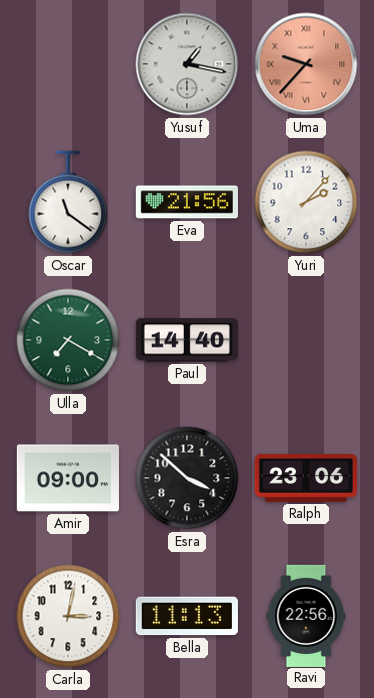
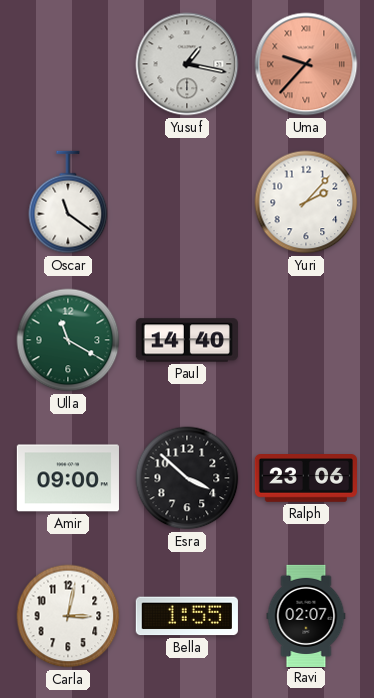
Eva: 21:56 -> none
Ulla: 7:20 -> 11:20
Bella: 11:13 -> 1:55
Ravi: 22:56 -> 02:07
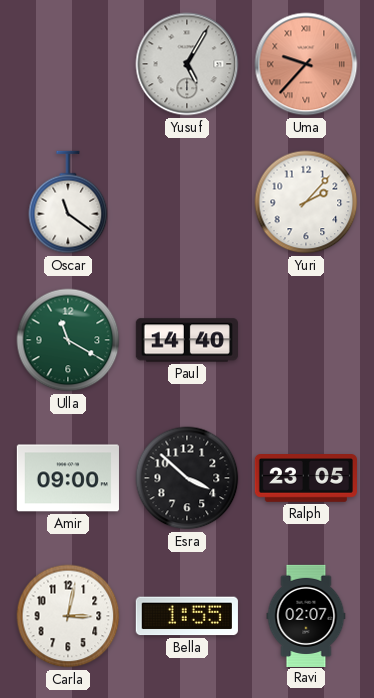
Yusuf: 1:17 -> 5:05
Ralph: 23:06 -> 23:05
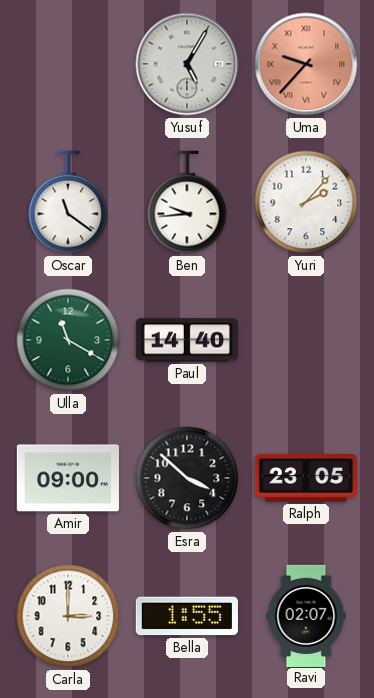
Ben: none -> 9:44
Carla: 3:02 -> 3:00
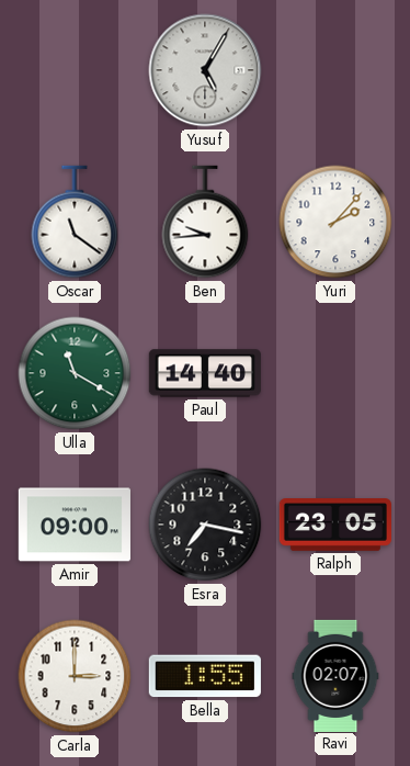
Uma: 9:37 -> none
Esra: 3:52 -> 7:17
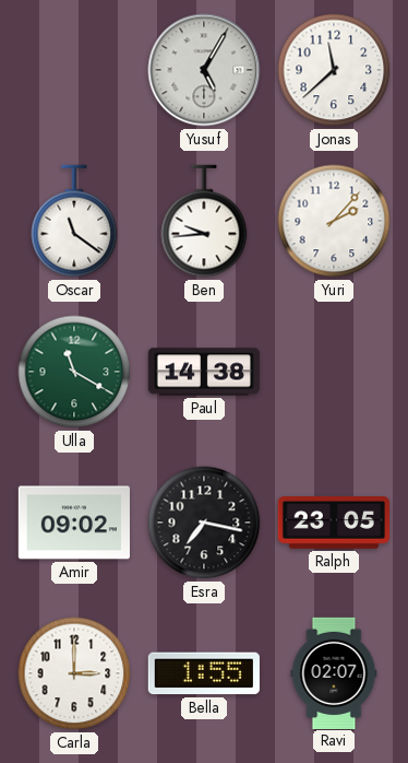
Jonas: none -> 11:38
Paul: 14:40 -> 14:38
Amir: 09:00 -> 09:02
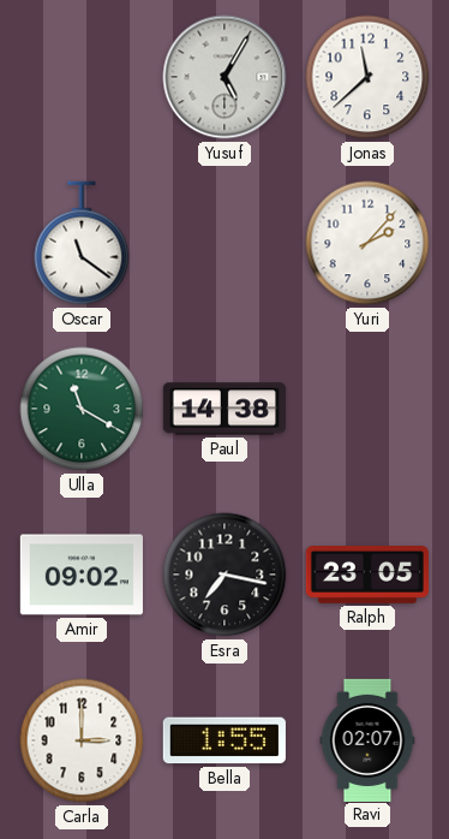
Ben: 9:44 -> none
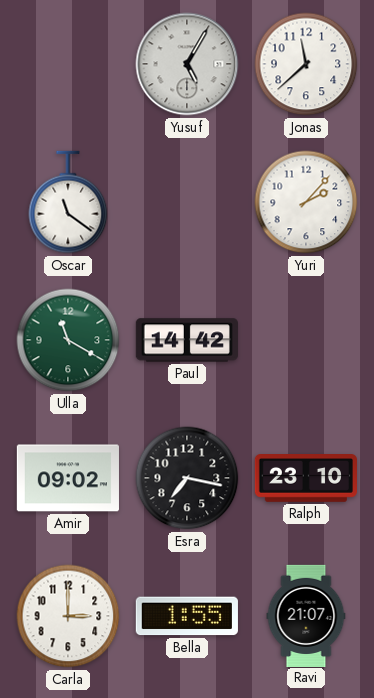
Paul: 14:38 -> 14:42
Ralph: 23:05 -> 23:10
Ravi: 02:07 -> 21:07
